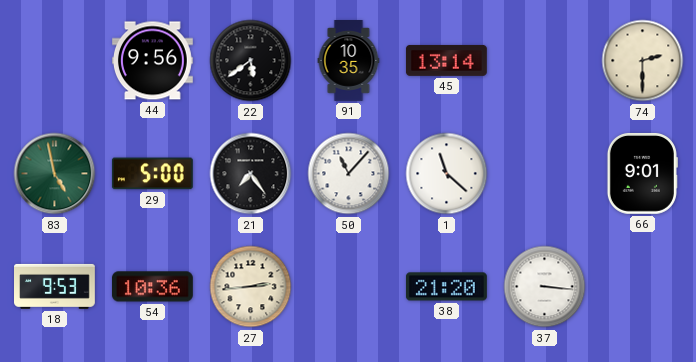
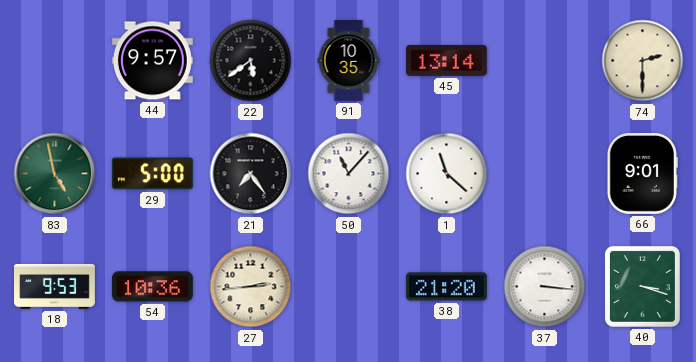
44: 9:56 -> 9:57
40: none -> 3:18
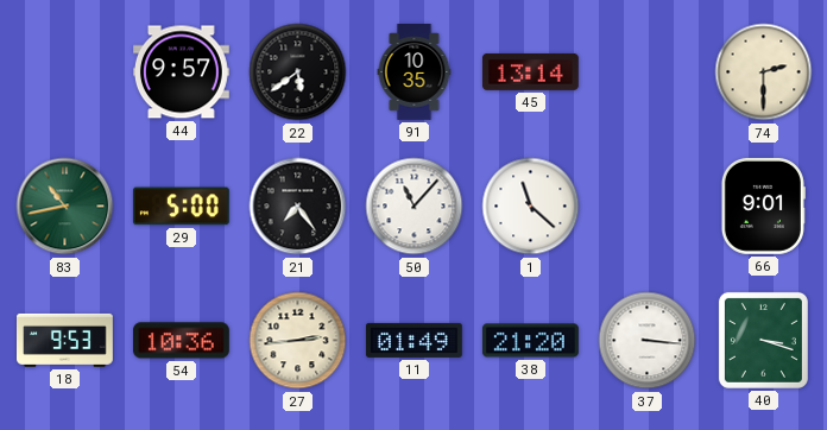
83: 4:58 -> 10:43
11: none -> 01:49
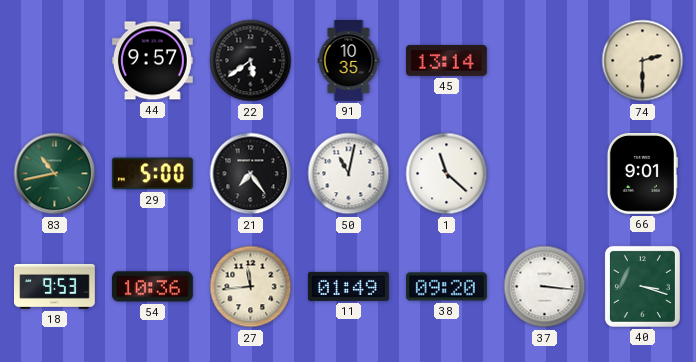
50: 11:07 -> 11:02
27: 2:44 -> 11:44
38: 21:20 -> 09:20
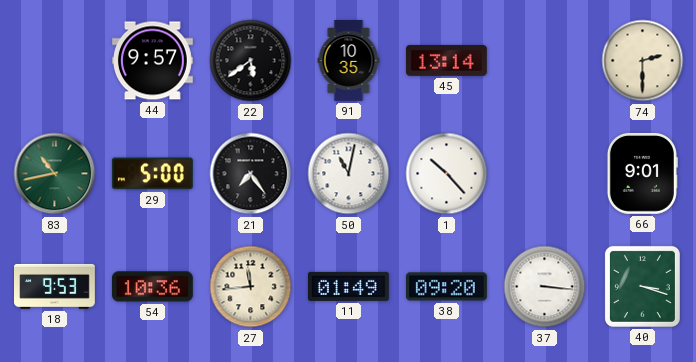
1: 11:22 -> 10:23
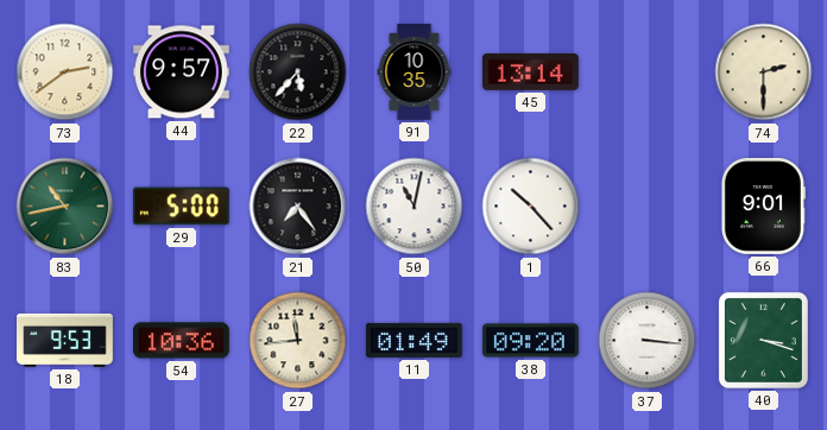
73: none -> 2:39
22: 5:39 -> 5:37
